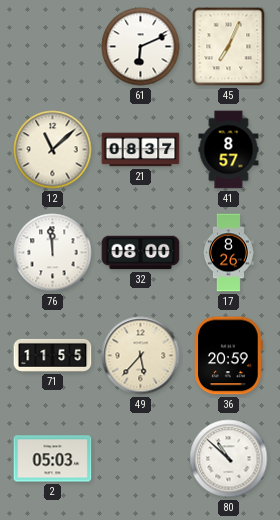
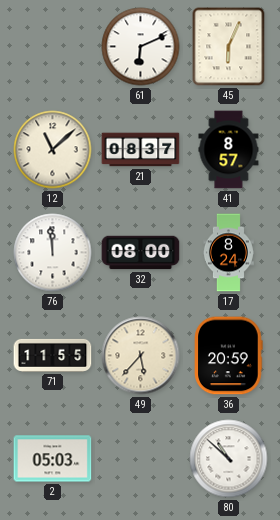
45: 7:04 -> 6:04
17: 8:26 -> 8:24
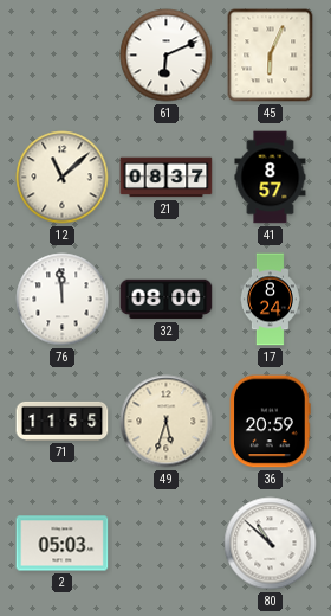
49: 5:37 -> 5:33
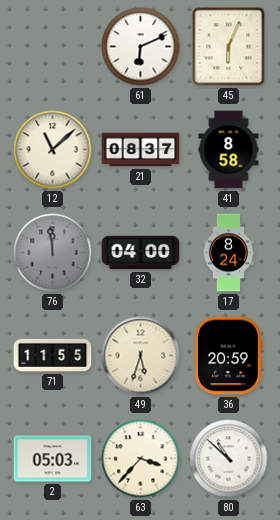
41: 8:57 -> 8:58
76 dial: white -> grey
32: 08:00 -> 04:00
63: none -> 3:37
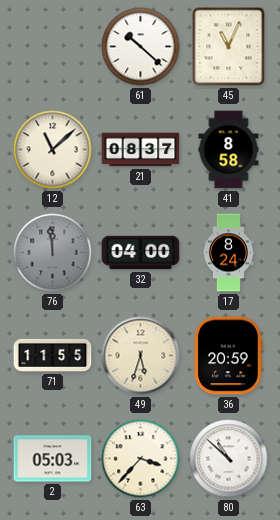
61: 6:11 -> 10:22
45: 6:04 -> 11:04
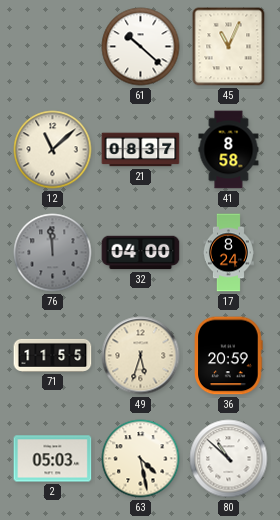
63: 3:37 -> 4:28
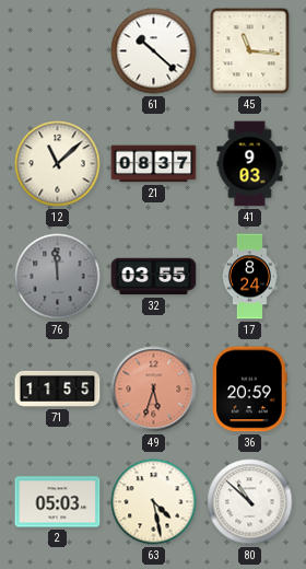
45: 11:04 -> 11:16
41: 8:58 -> 9:03
32: 04:00 -> 03:55
49 dial: cream -> salmon
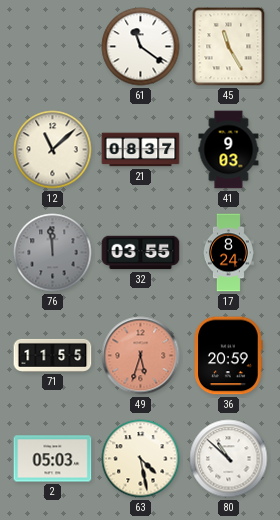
61: 10:22 -> 11:21
45: 11:16 -> 11:25
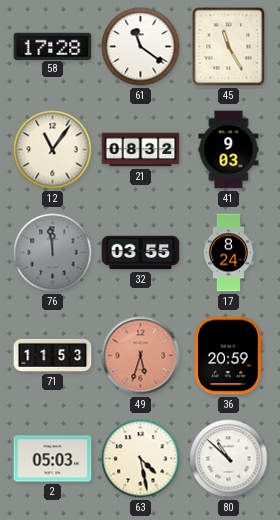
58: none -> 17:28
12: 11:08 -> 11:06
21: 08:37 -> 08:32
71: 11:55 -> 11:53
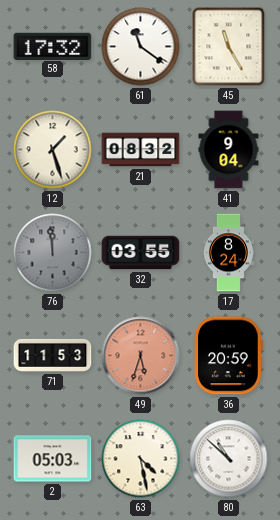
58: 17:28 -> 17:32
12: 11:06 -> 1:27
41: 9:03 -> 9:04
